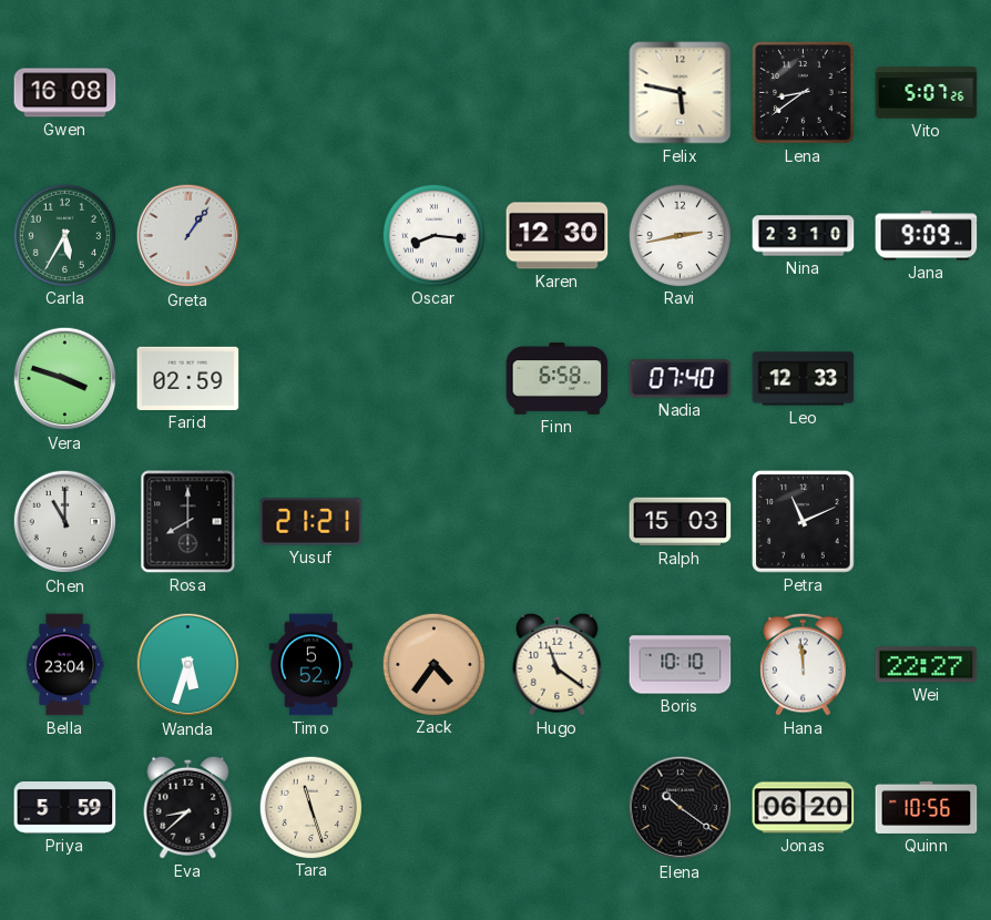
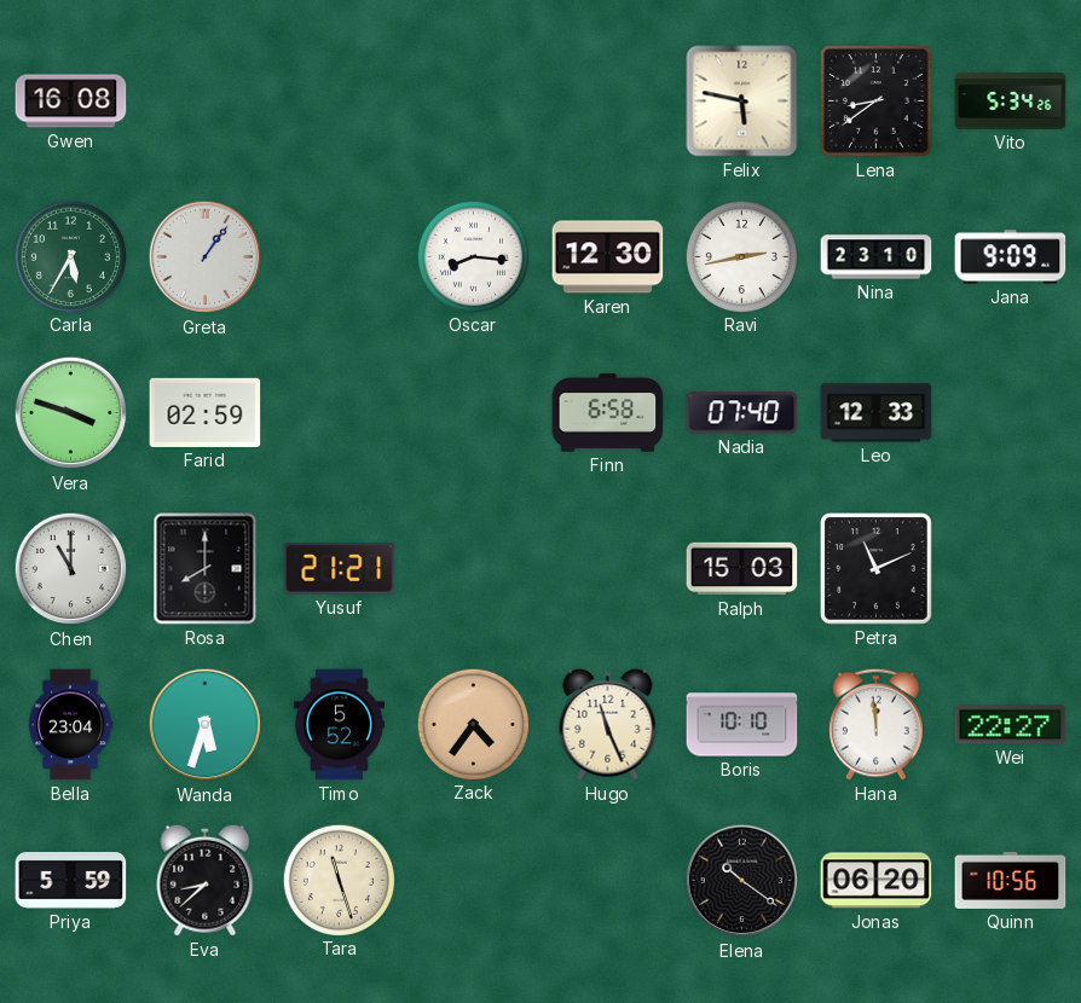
Vito: 5:07 -> 5:34
Hugo: 11:21 -> 11:26
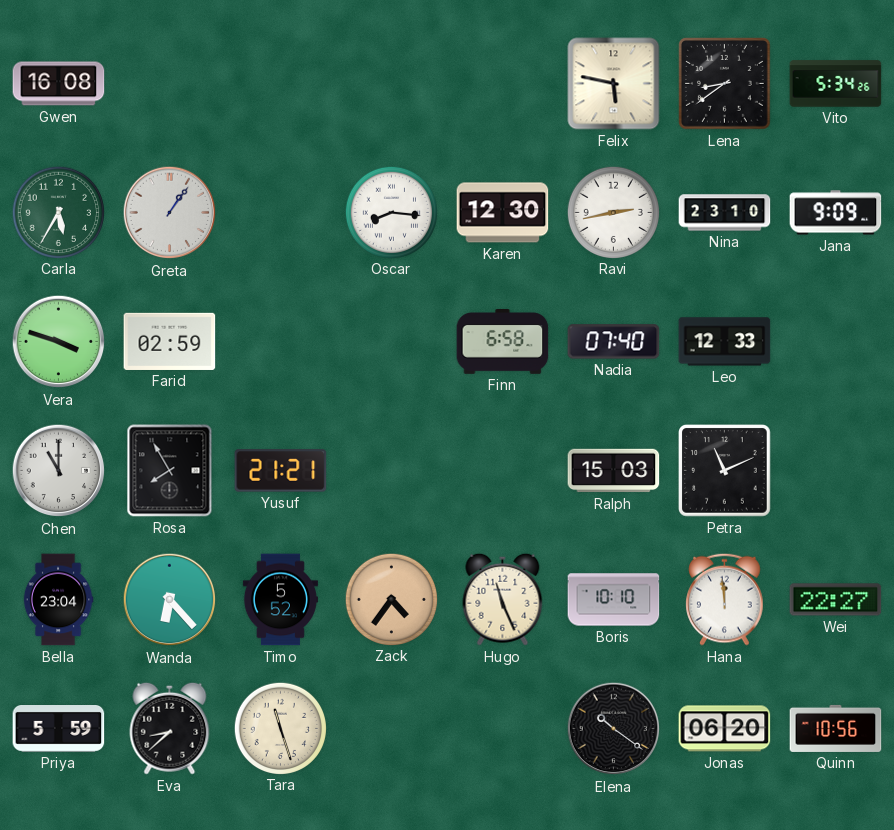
Rosa: 8:00 -> 7:55
Wanda: 5:33 -> 6:23
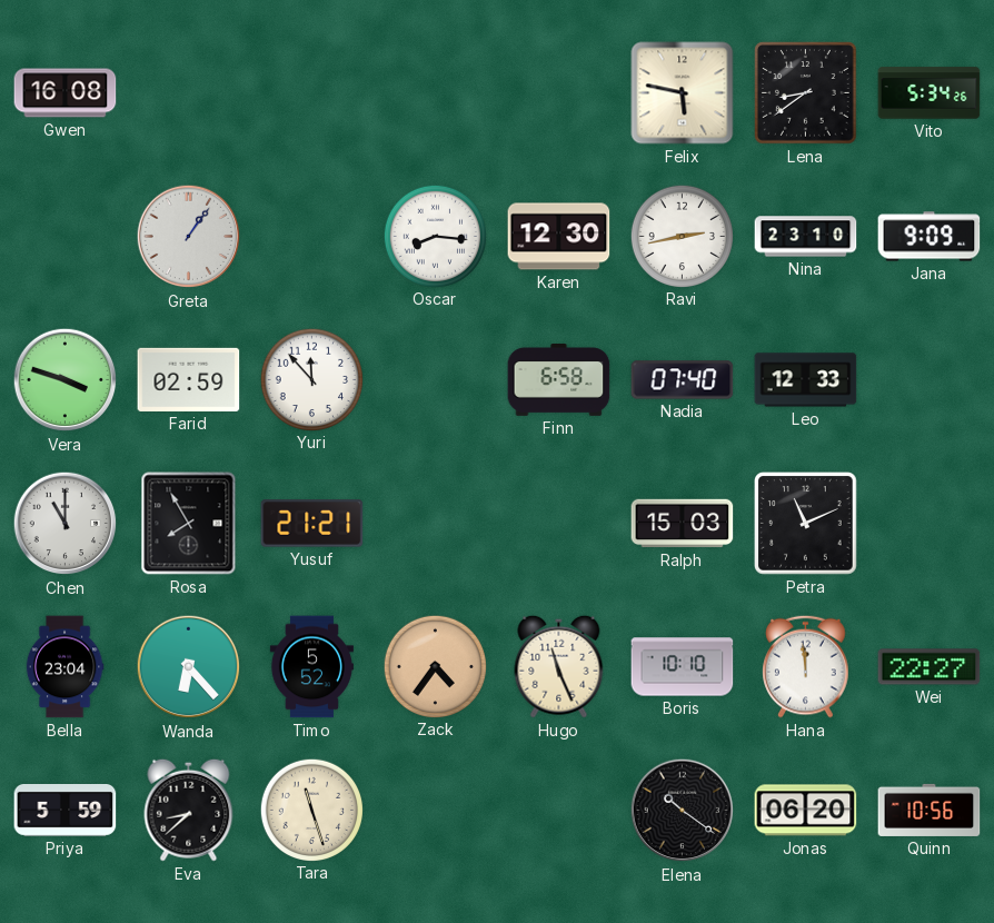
Carla: 5:35 -> none
Yuri: none -> 11:53
